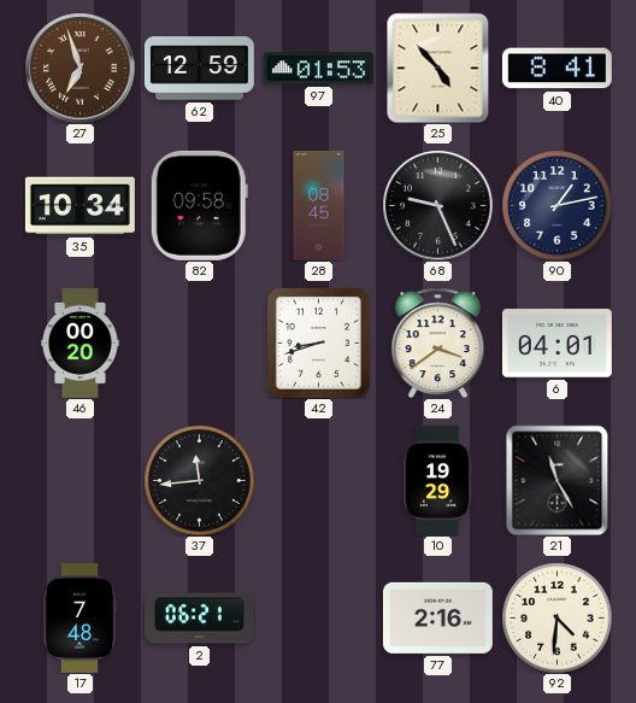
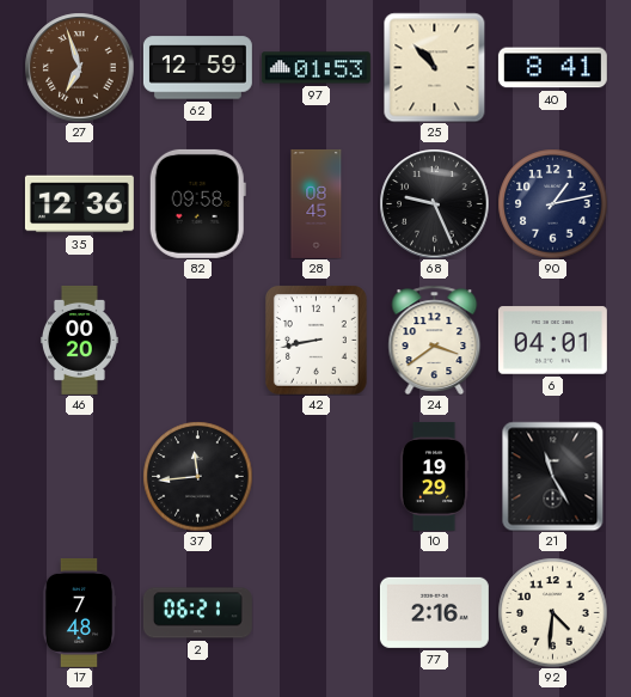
25: 4:53 -> 10:53
35: 10:34 -> 12:36
42: 8:42 -> 8:43
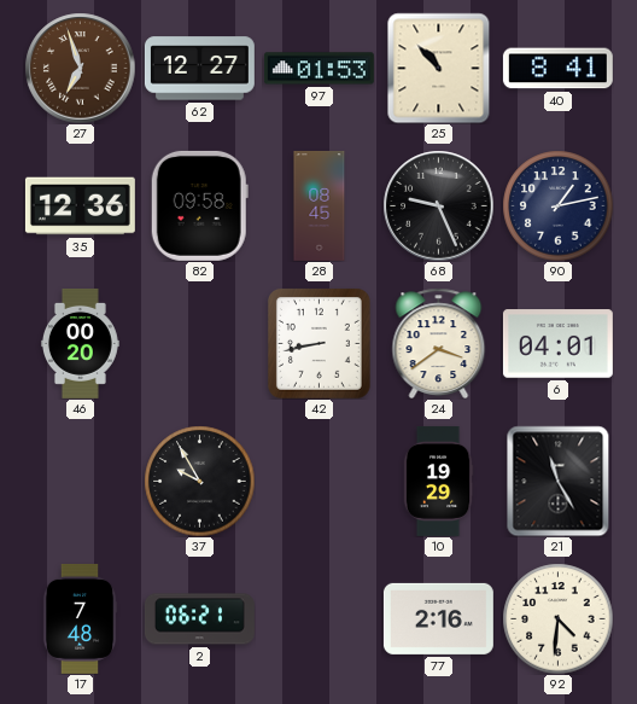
62: 12:59 -> 12:27
37: 11:44 -> 9:55
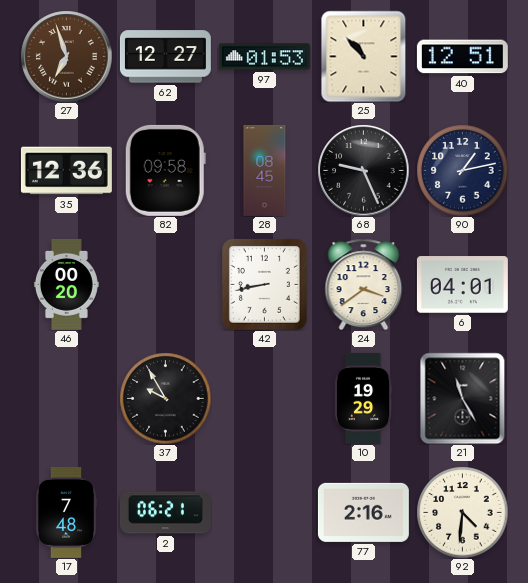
40: 8:41 -> 12:51
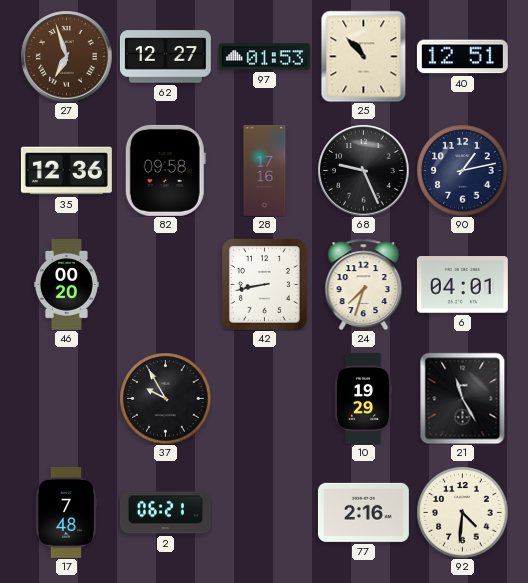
28: 08:45 -> 17:16
24: 3:39 -> 7:33
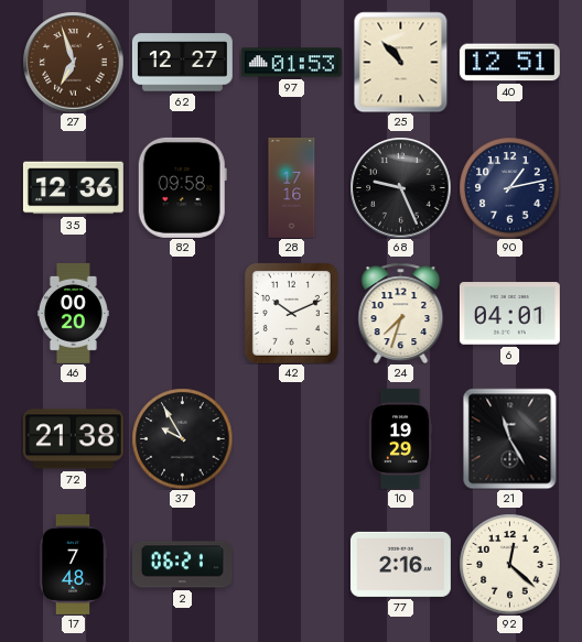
42: 8:43 -> 10:11
72: none -> 21:38
92: 4:31 -> 12:22
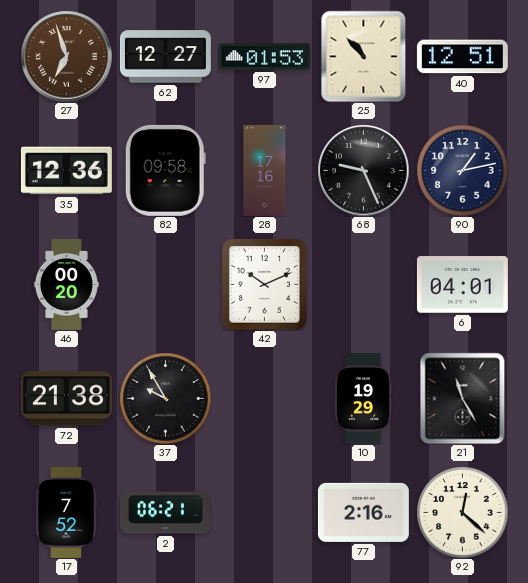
24: 7:33 -> none
17: 7:48 -> 7:52
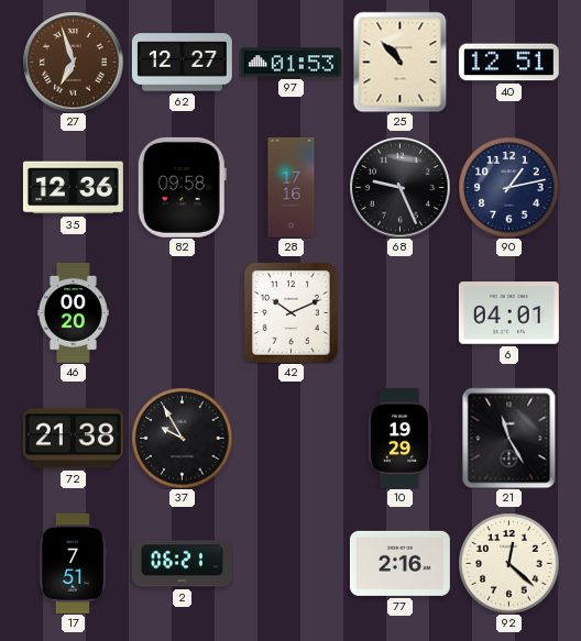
17: 7:52 -> 7:51
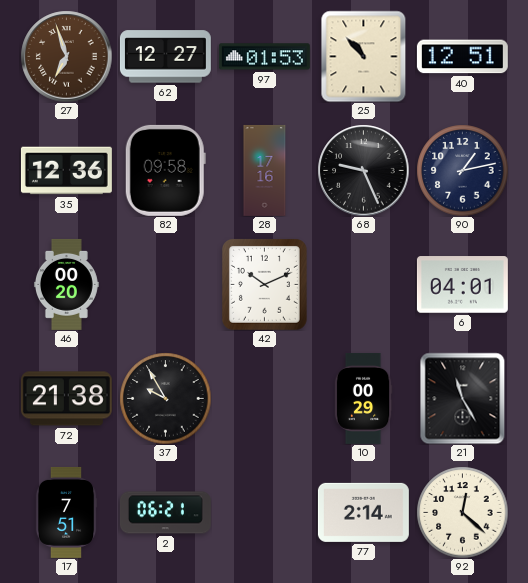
10: 19:29 -> 00:29
77: 2:16 -> 2:14
